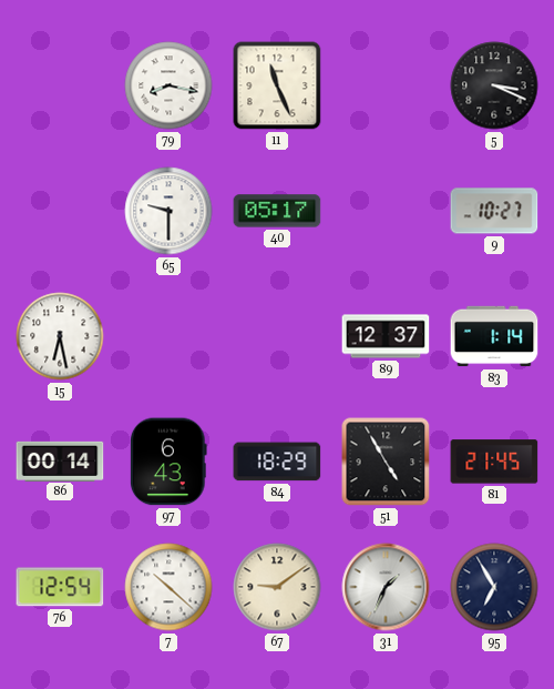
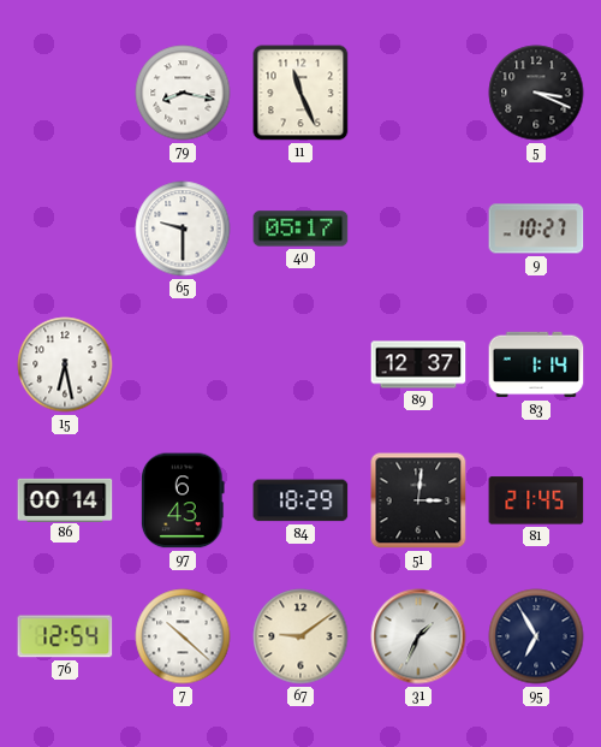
51: 4:55 -> 3:01
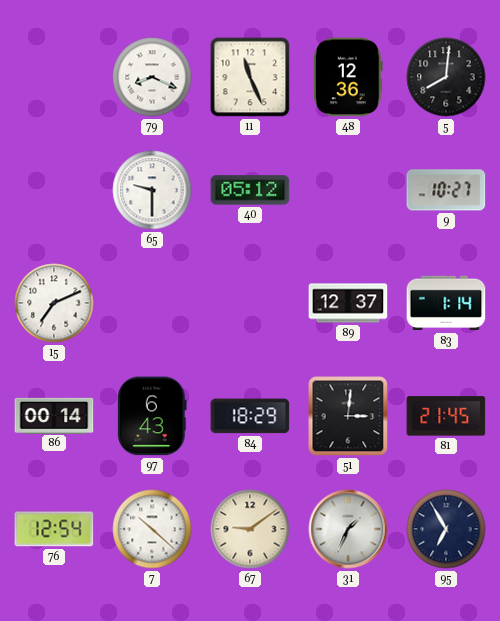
79: 8:17 -> 8:19
48: none -> 12:36
5: 3:19 -> 8:01
40: 05:17 -> 05:12
15: 6:28 -> 7:11
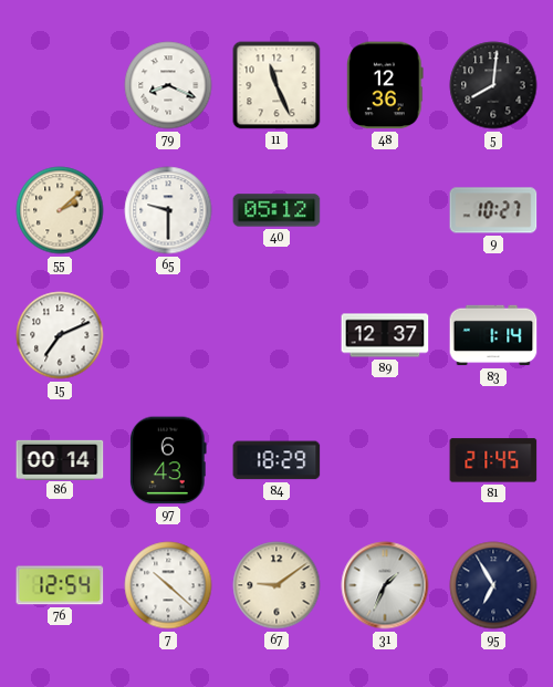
55: none -> 2:08
51: 3:01 -> none
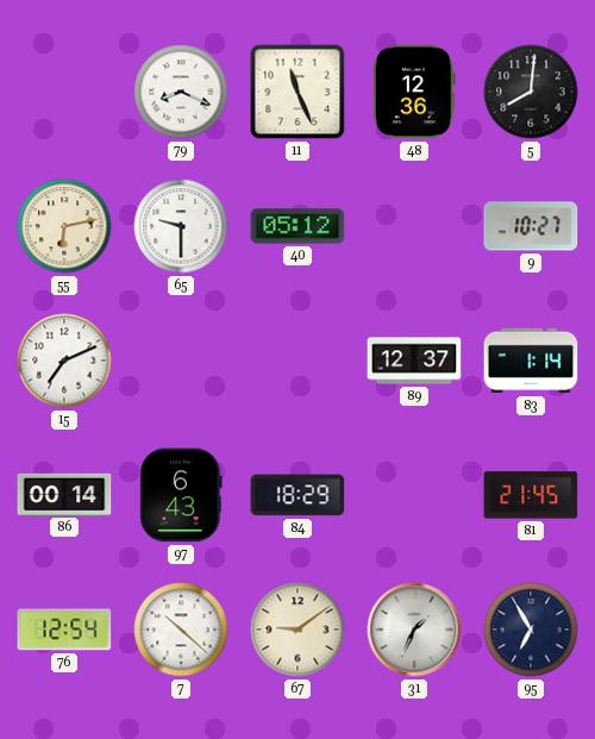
55: 2:08 -> 6:13
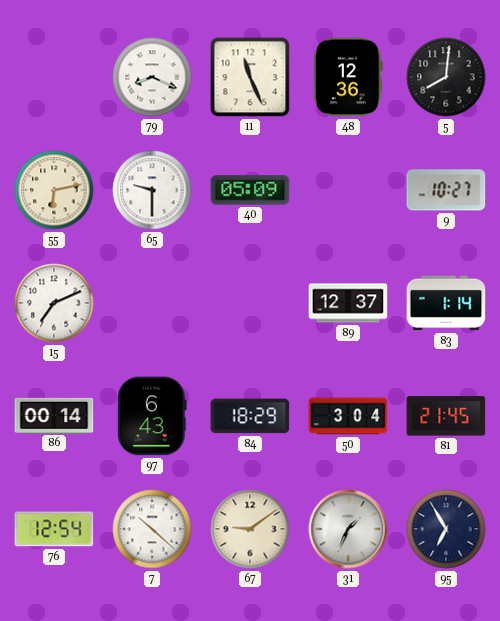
40: 05:12 -> 05:09
50: none -> 3:04
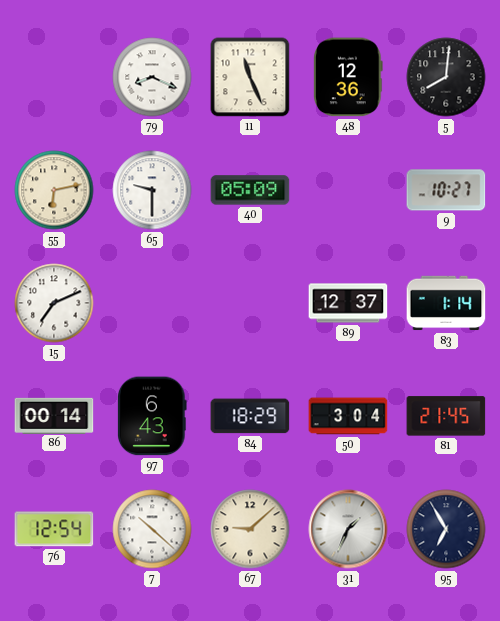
67: 9:09 -> 9:08
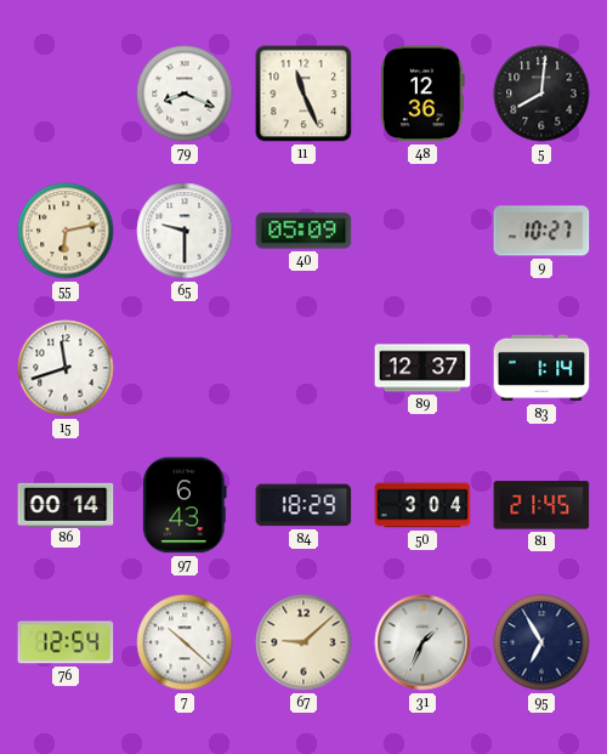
15: 7:11 -> 11:42
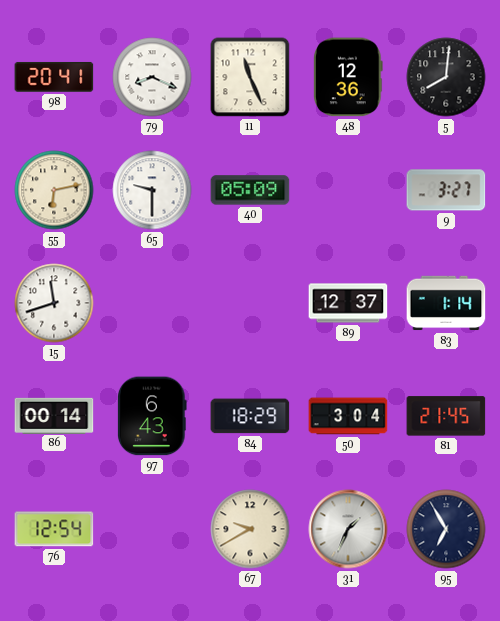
98: none -> 20:41
9: 10:27 -> 3:27
7: 10:22 -> none
67: 9:08 -> 9:40
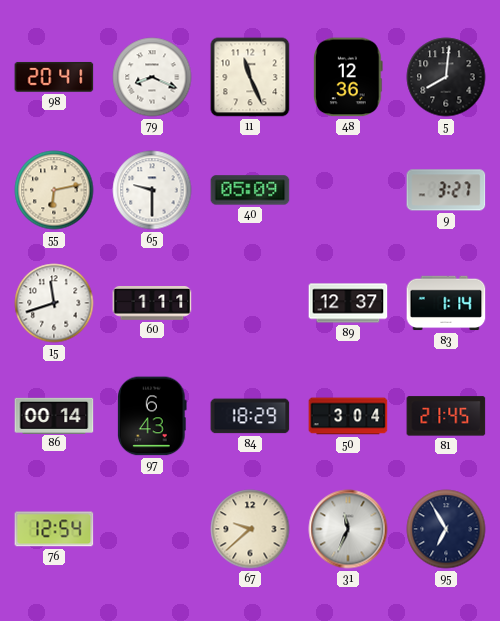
60: none -> 1:11
67: 9:40 -> 9:38
31: 1:34 -> 11:34
